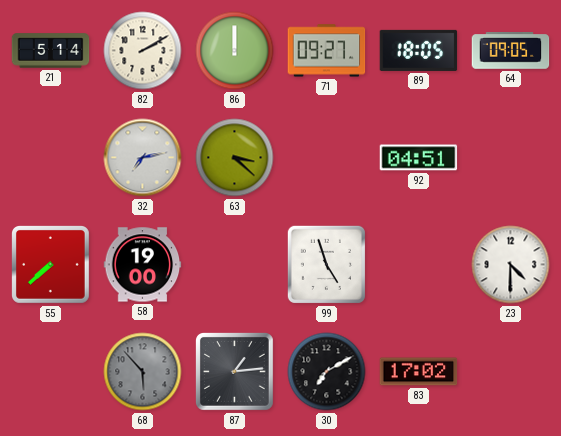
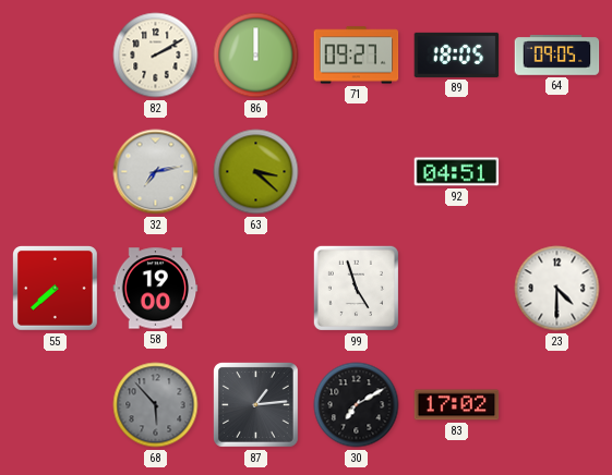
21: 5:14 -> none
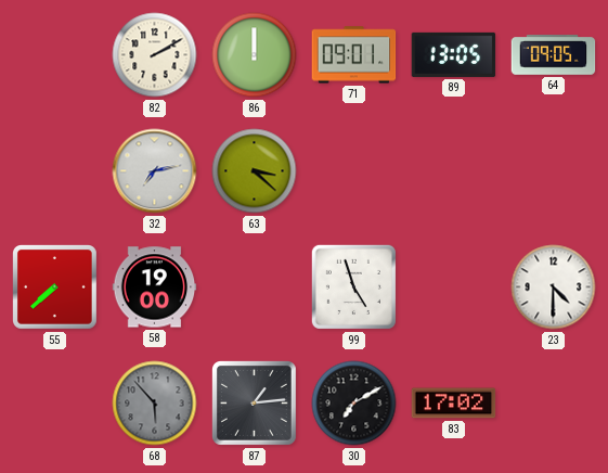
71: 09:27 -> 09:01
89: 18:05 -> 13:05
92: 04:51 -> none
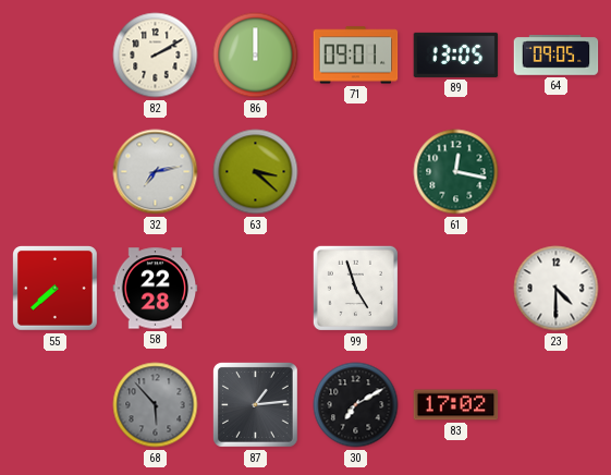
61: none -> 12:17
58: 19:00 -> 22:28
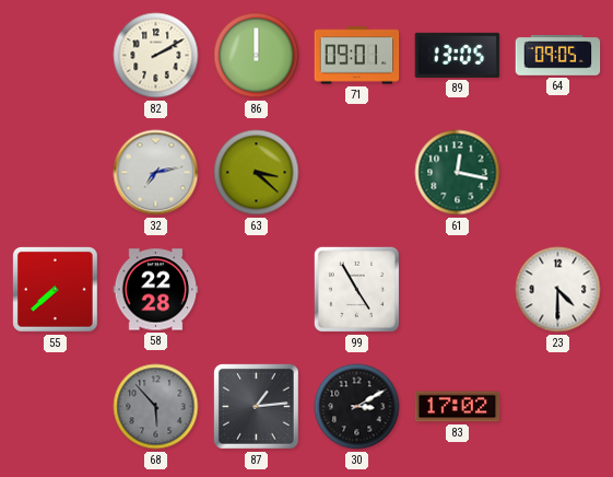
99: 4:57 -> 4:55
30: 7:10 -> 3:10
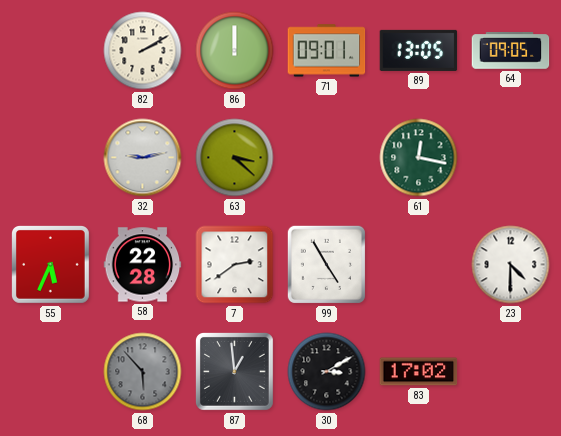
32: 7:13 -> 9:13
55: 7:38 -> 5:34
7: none -> 2:39
87: 1:14 -> 12:59
